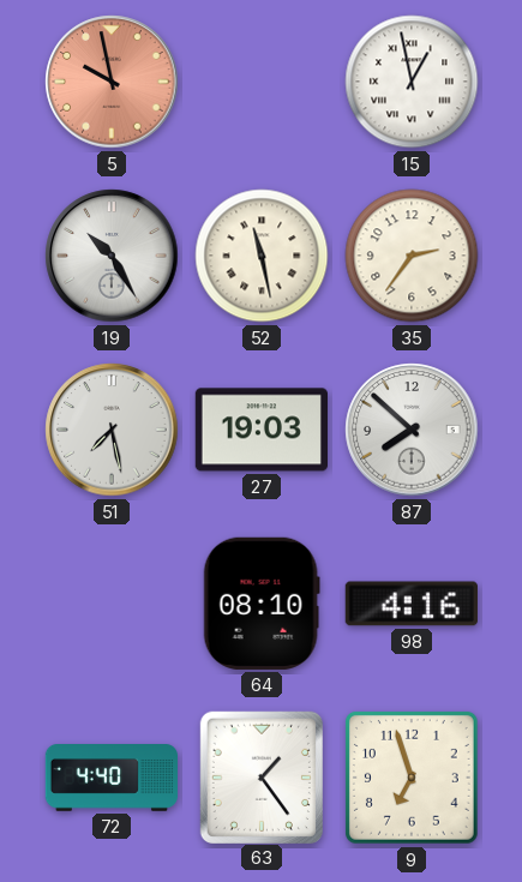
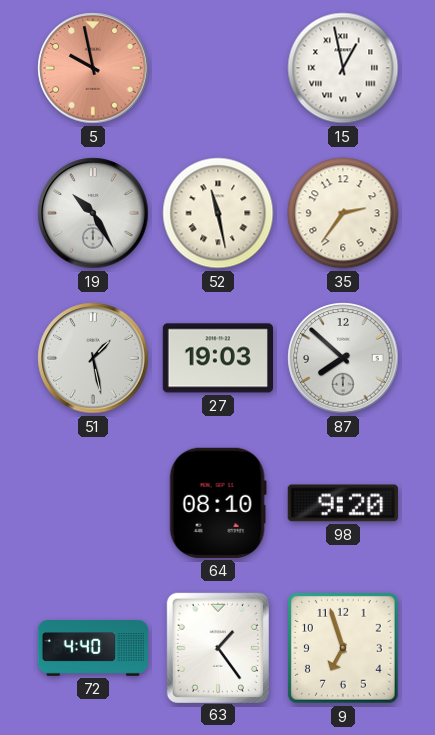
51: 7:28 -> 1:28
98: 4:16 -> 9:20
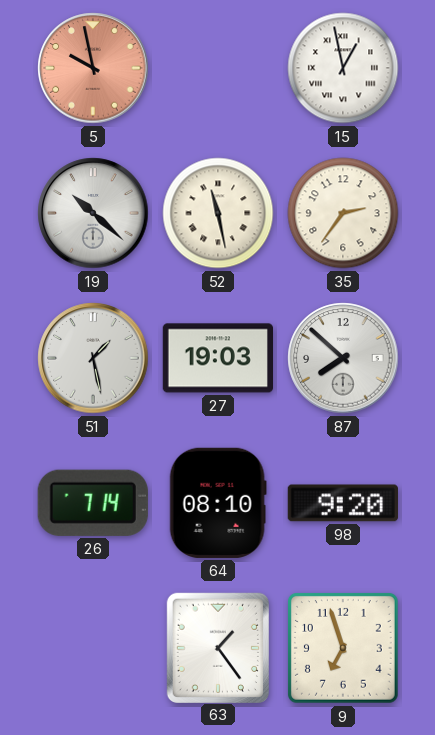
19: 10:25 -> 10:22
26: none -> 7:14
72: 4:40 -> none
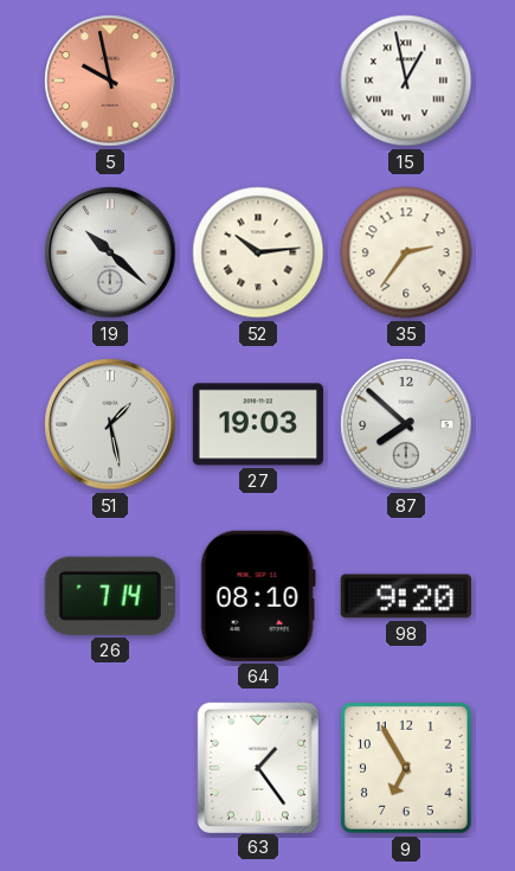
52: 11:28 -> 10:14
9: 6:57 -> 6:55
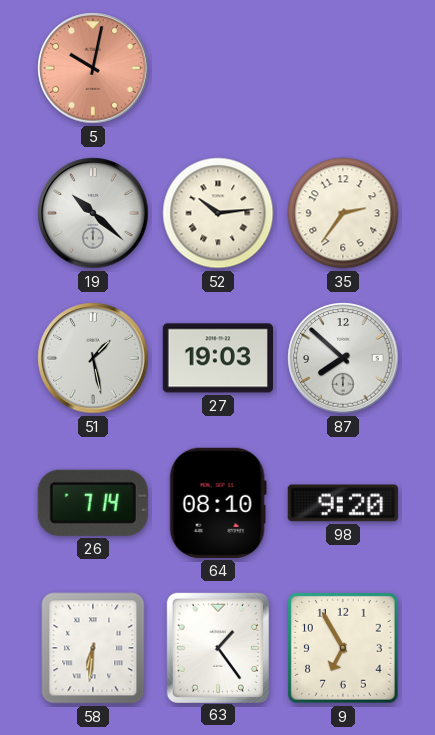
5: 9:58 -> 10:02
15: 12:58 -> none
58: none -> 6:31
